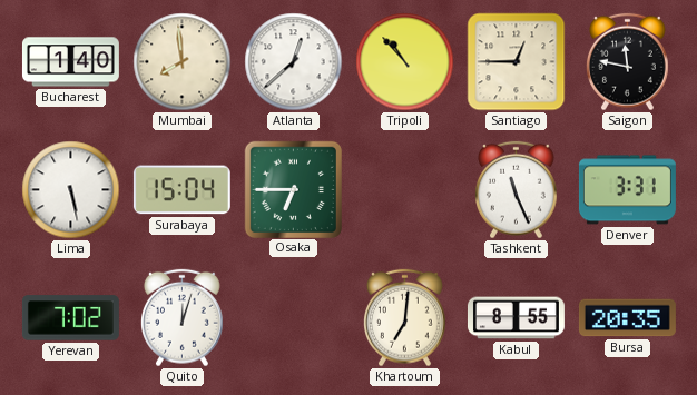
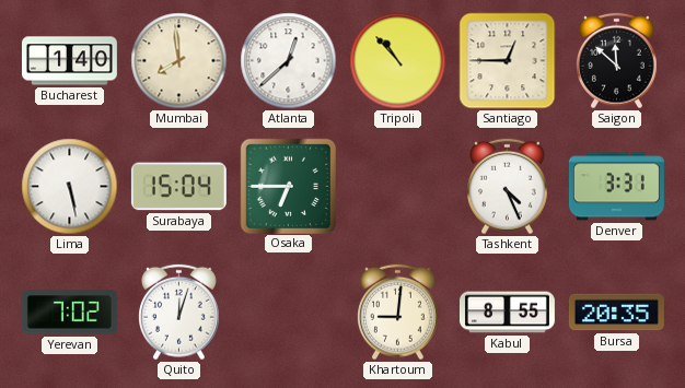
Saigon: 11:47 -> 11:52
Tashkent: 11:26 -> 4:26
Khartoum: 7:01 -> 9:01
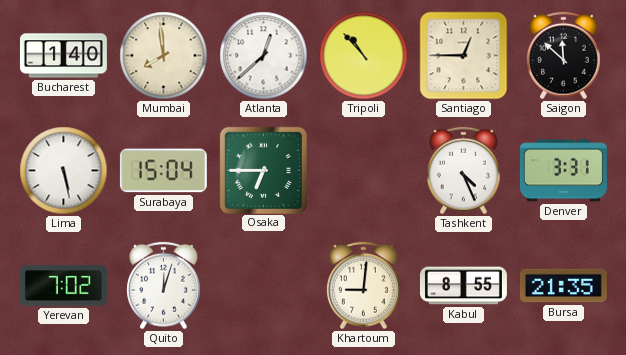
Bursa: 20:35 -> 21:35
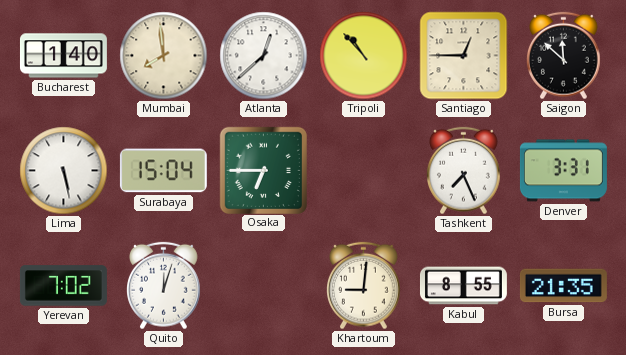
Tashkent: 4:26 -> 7:26
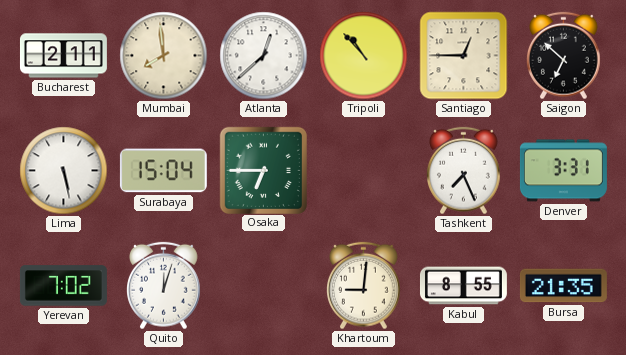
Bucharest: 1:40 -> 2:11
Saigon: 11:52 -> 6:52
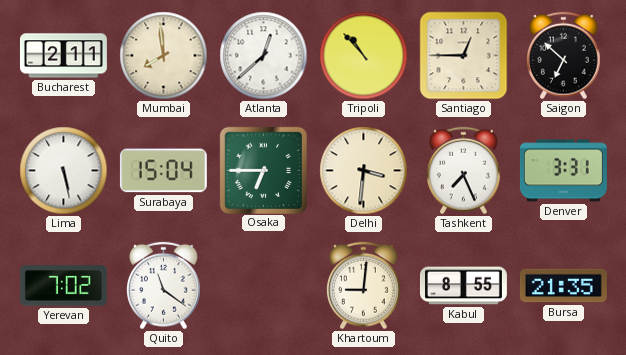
Delhi: none -> 3:31
Quito: 12:03 -> 11:21
